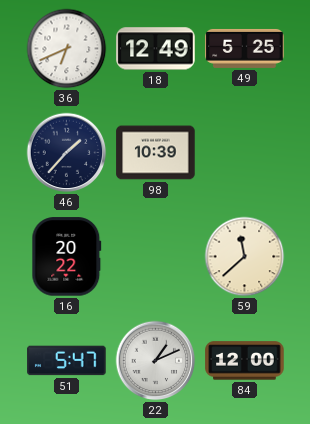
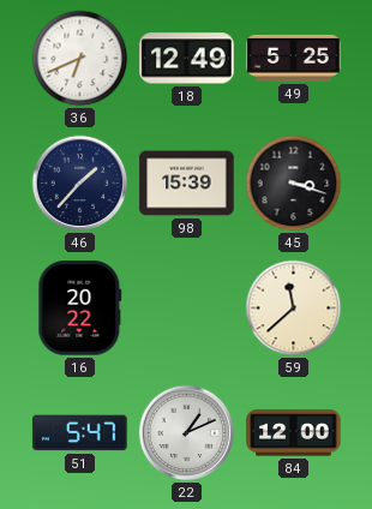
98: 10:39 -> 15:39
45: none -> 3:18
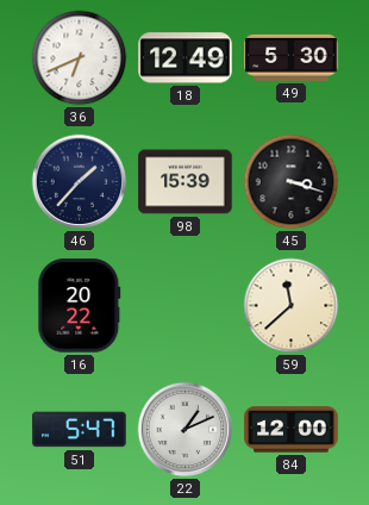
49: 5:25 -> 5:30
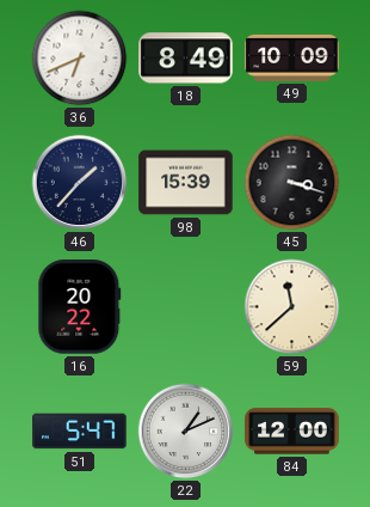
18: 12:49 -> 8:49
49: 5:30 -> 10:09
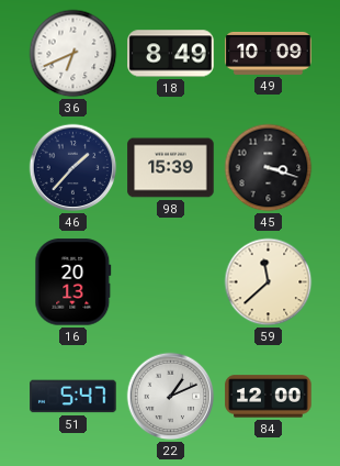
16: 20:22 -> 20:13
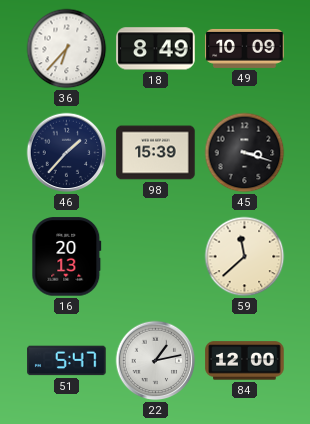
36: 6:41 -> 6:37
22: 1:11 -> 1:13
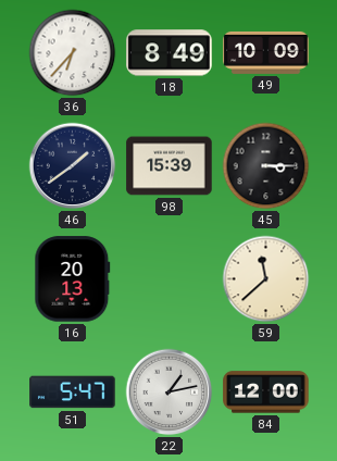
46: 1:37 -> 1:39
45: 3:18 -> 3:15
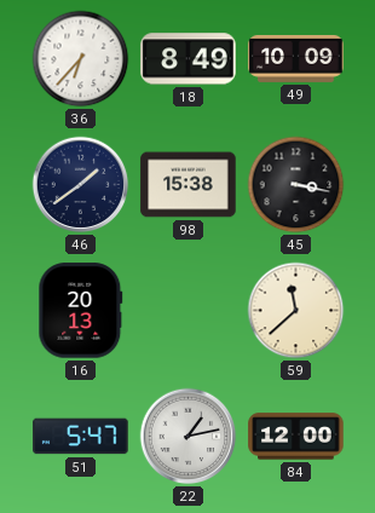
98: 15:39 -> 15:38
45: 3:15 -> 3:17
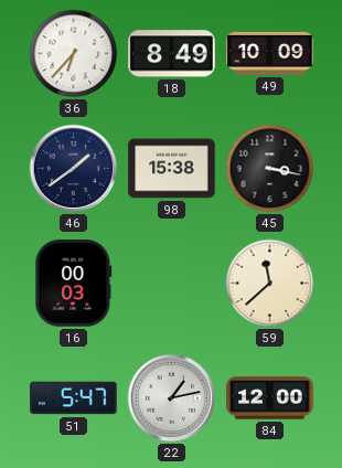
16: 20:13 -> 00:03
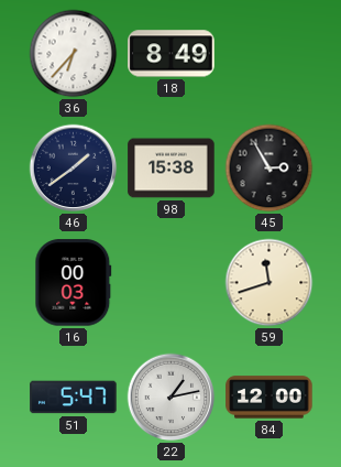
49: 10:09 -> none
45: 3:17 -> 2:55
59: 11:38 -> 11:42
